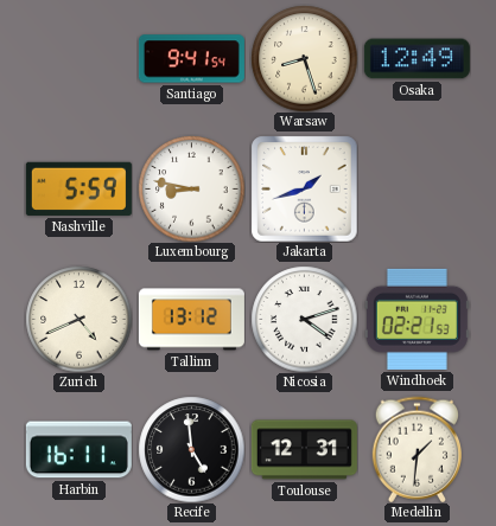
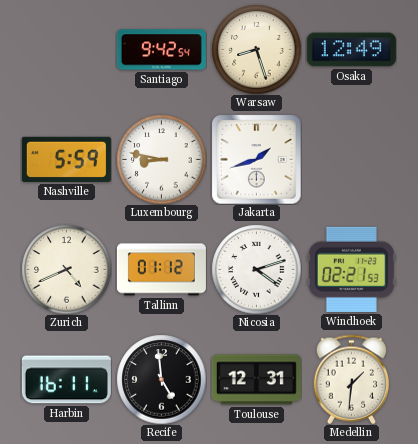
Santiago: 9:41 -> 9:42
Tallinn: 13:12 -> 01:12
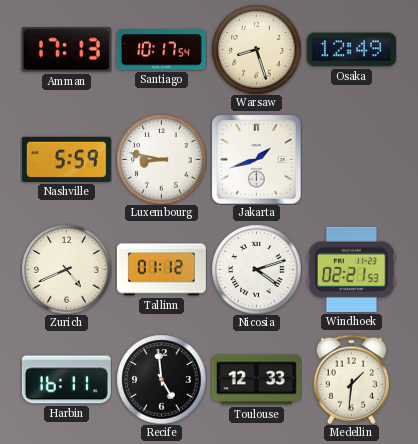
Amman: none -> 17:13
Santiago: 9:42 -> 10:17
Toulouse: 12:31 -> 12:33
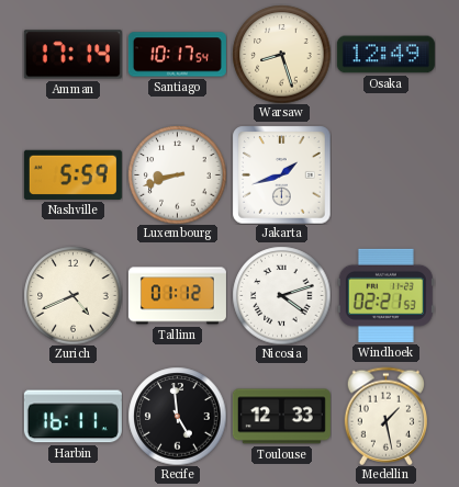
Amman: 17:13 -> 17:14
Luxembourg: 8:47 -> 8:42
Medellin: 1:31 -> 1:28
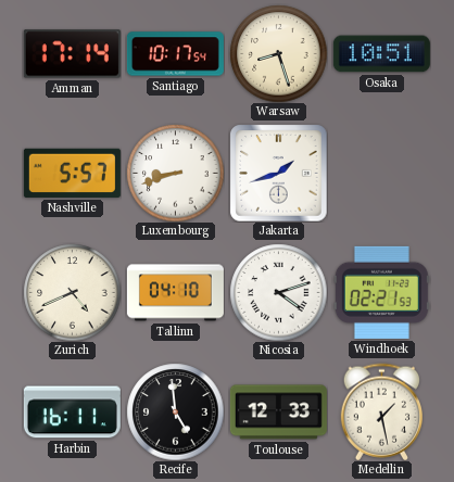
Osaka: 12:49 -> 10:51
Nashville: 5:59 -> 5:57
Tallinn: 01:12 -> 04:10
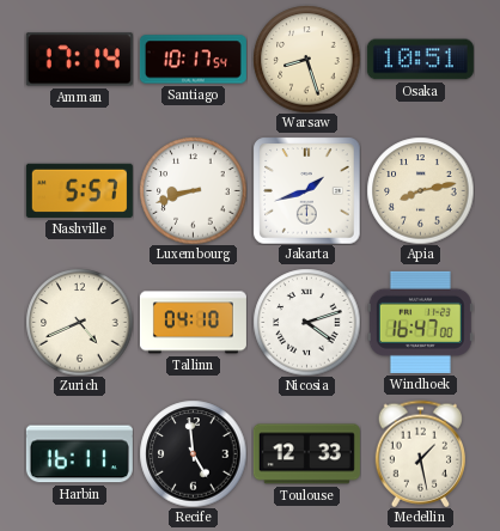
Apia: none -> 8:13
Windhoek: 02:21 -> 16:47
